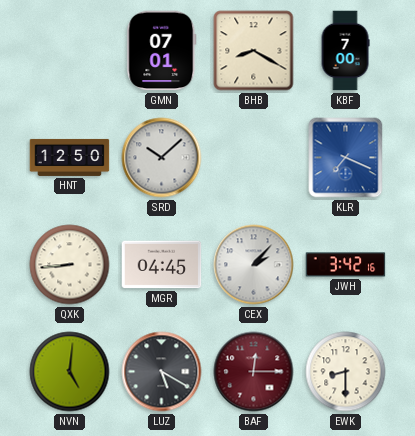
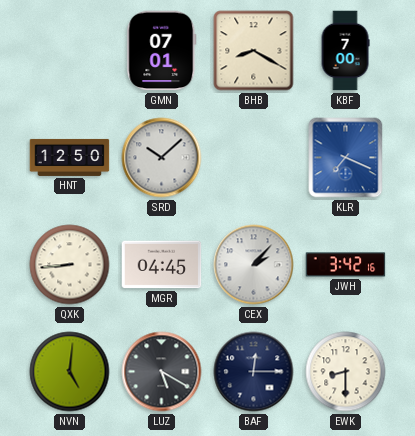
BAF dial: burgundy -> navy
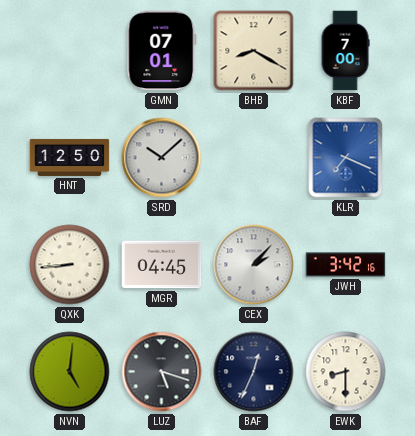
LUZ: 5:20 -> 5:18
BAF: 12:15 -> 12:34
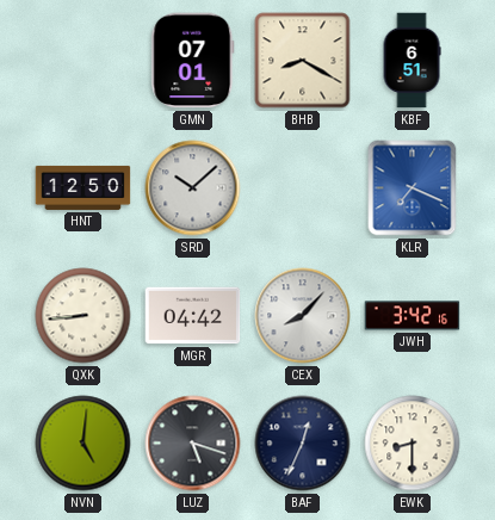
KBF: 7:00 -> 6:51
MGR: 04:45 -> 04:42
CEX: 2:07 -> 8:07
